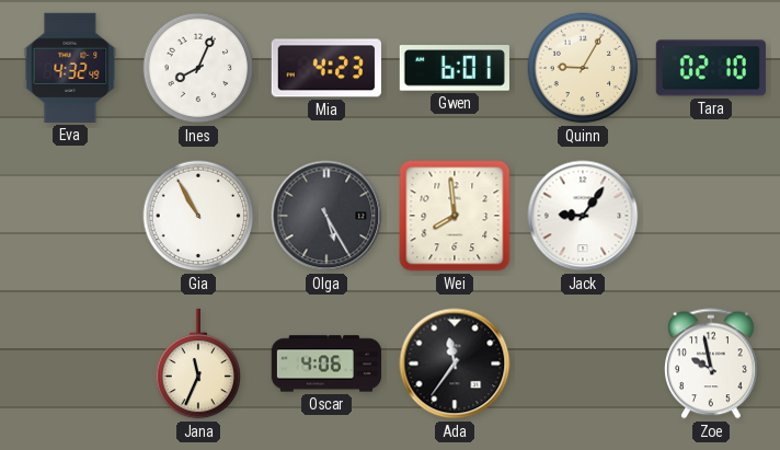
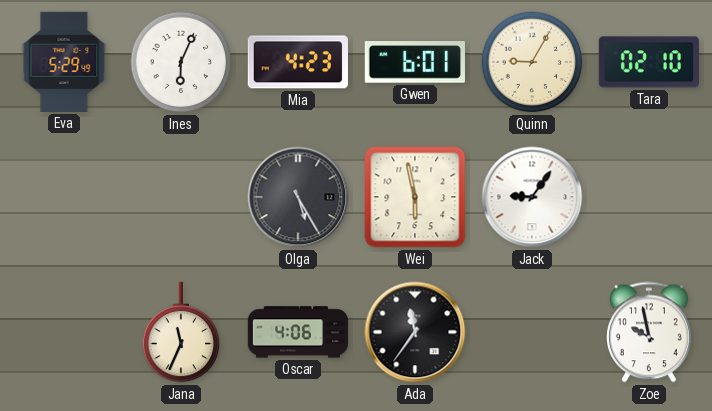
Eva: 4:32 -> 5:29
Ines: 8:04 -> 6:04
Gia: 10:55 -> none
Wei: 7:59 -> 5:58
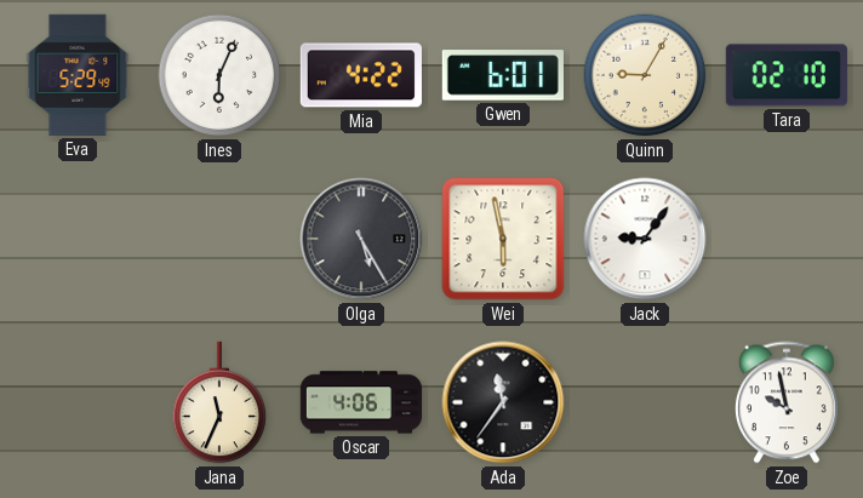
Mia: 4:23 -> 4:22
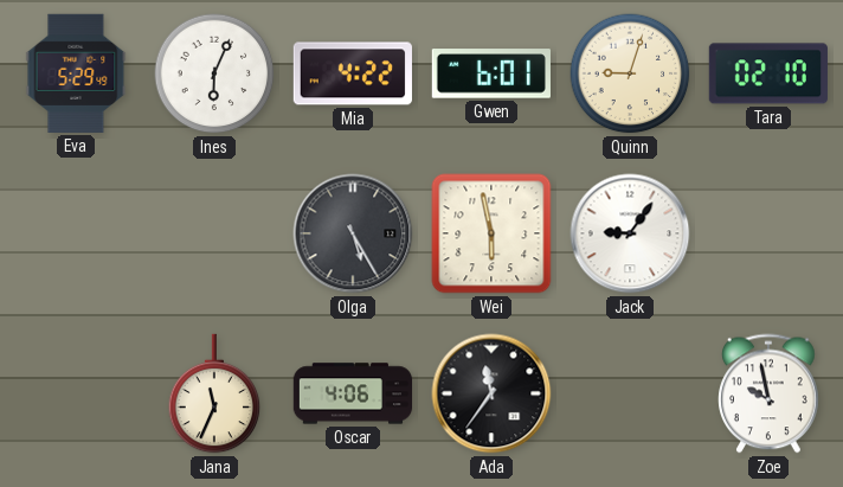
Quinn: 9:05 -> 9:03
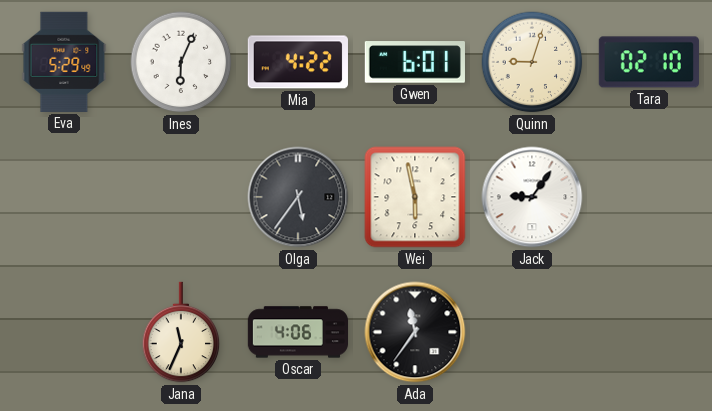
Olga: 5:25 -> 5:36
Zoe: 9:58 -> none
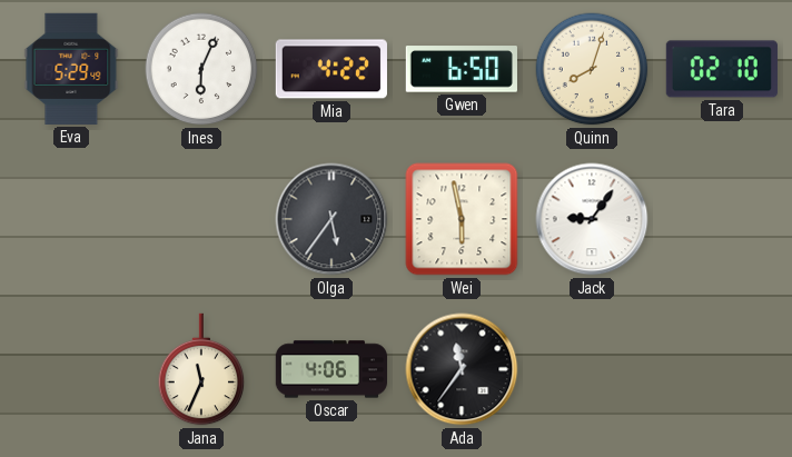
Gwen: 6:01 -> 6:50
Quinn: 9:03 -> 8:03
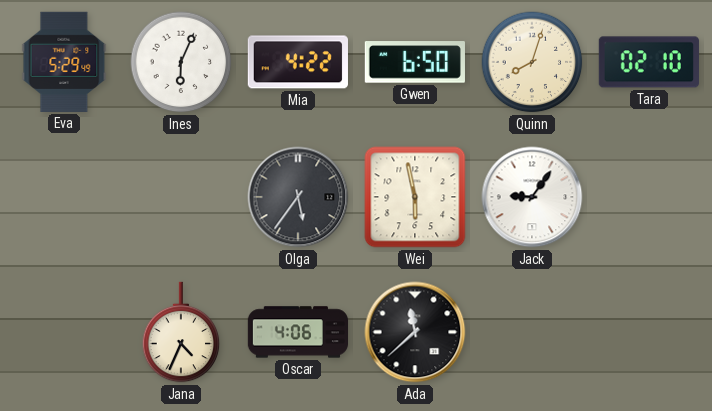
Jana: 11:34 -> 4:34
Ada: 11:36 -> 11:38
